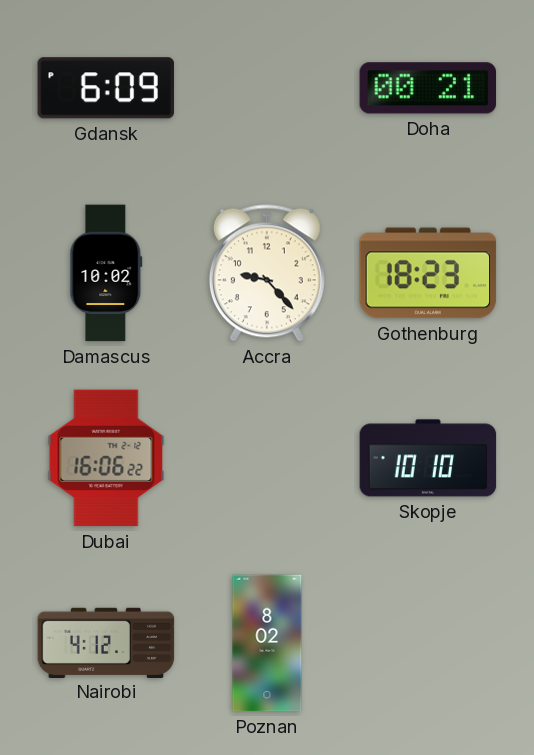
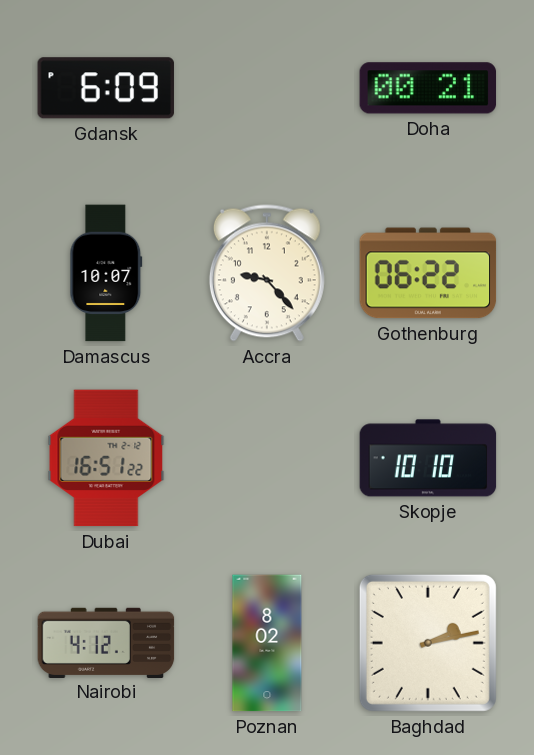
Damascus: 10:02 -> 10:07
Gothenburg: 18:23 -> 06:22
Dubai: 16:06 -> 16:51
Baghdad: none -> 2:13
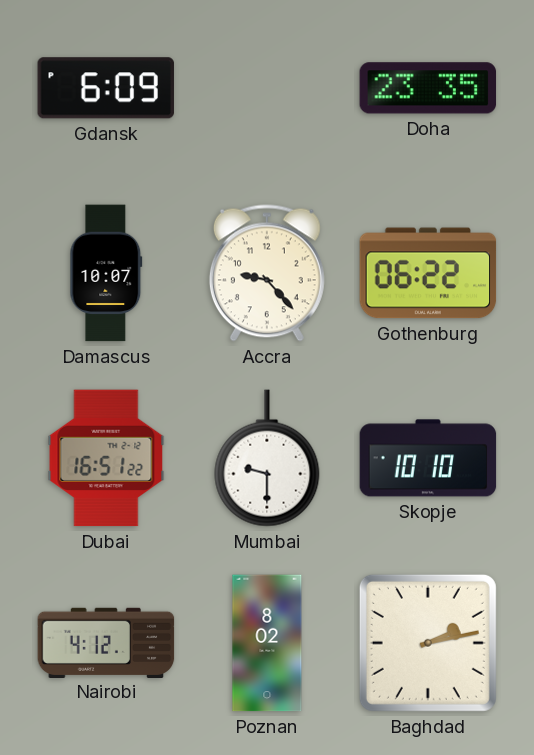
Doha: 00:21 -> 23:35
Mumbai: none -> 9:30
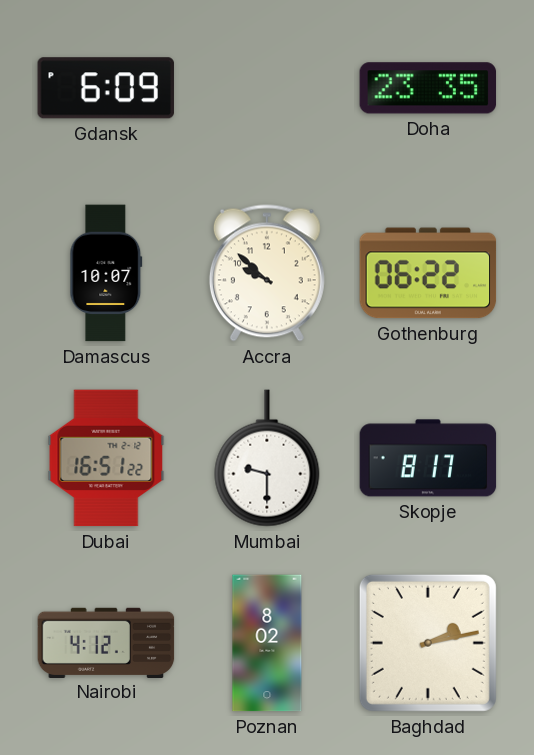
Accra: 9:23 -> 9:52
Skopje: 10:10 -> 8:17
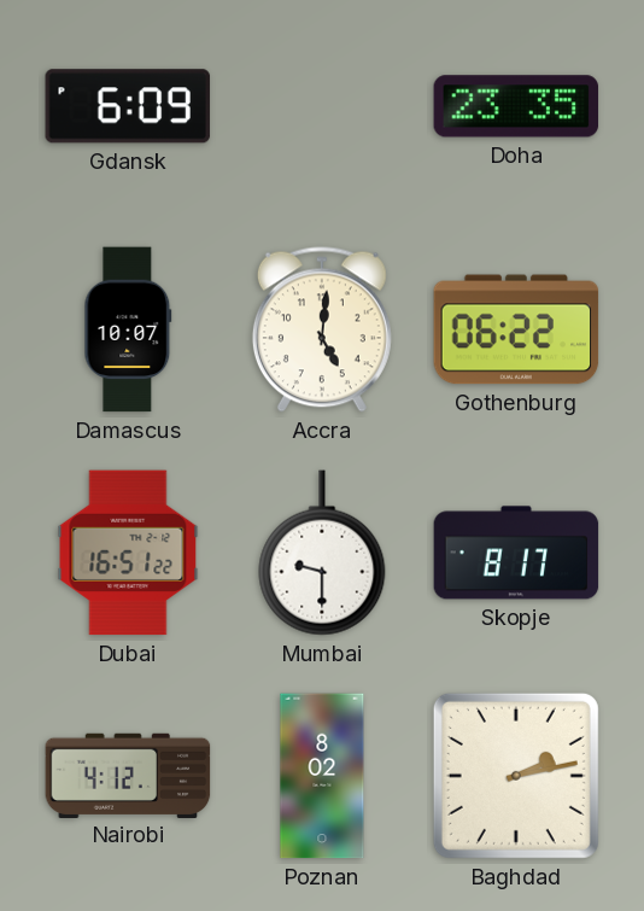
Accra: 9:52 -> 5:01
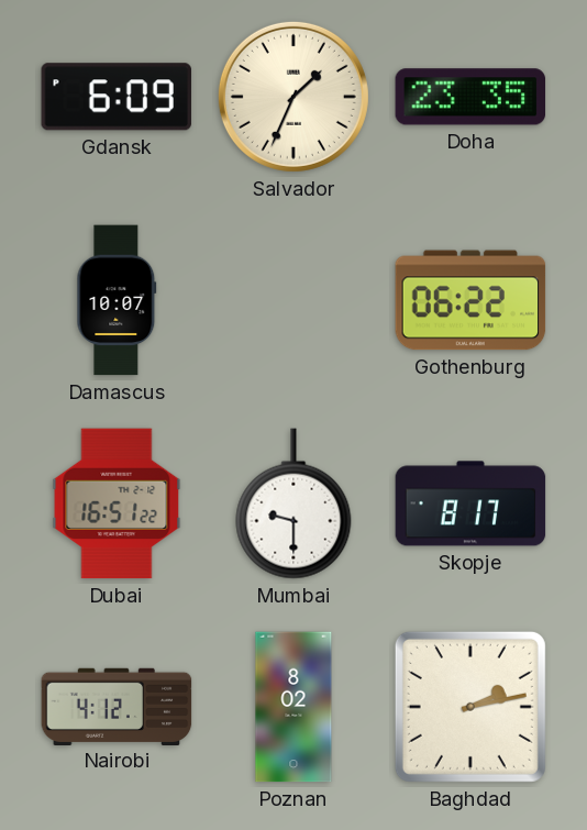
Salvador: none -> 1:34
Accra: 5:01 -> none
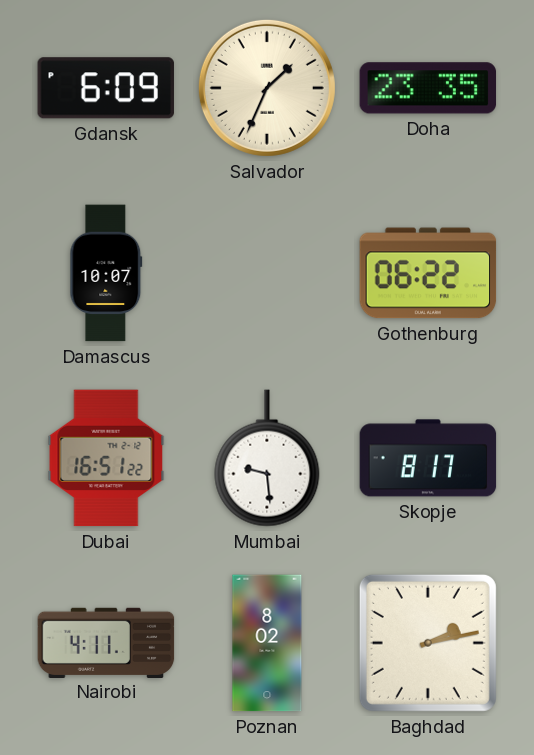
Mumbai: 9:30 -> 9:29
Nairobi: 4:12 -> 4:11
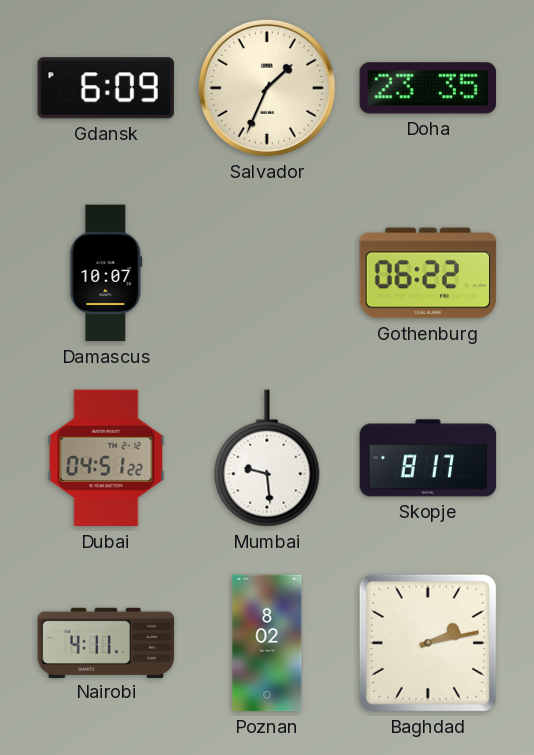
Dubai: 16:51 -> 04:51
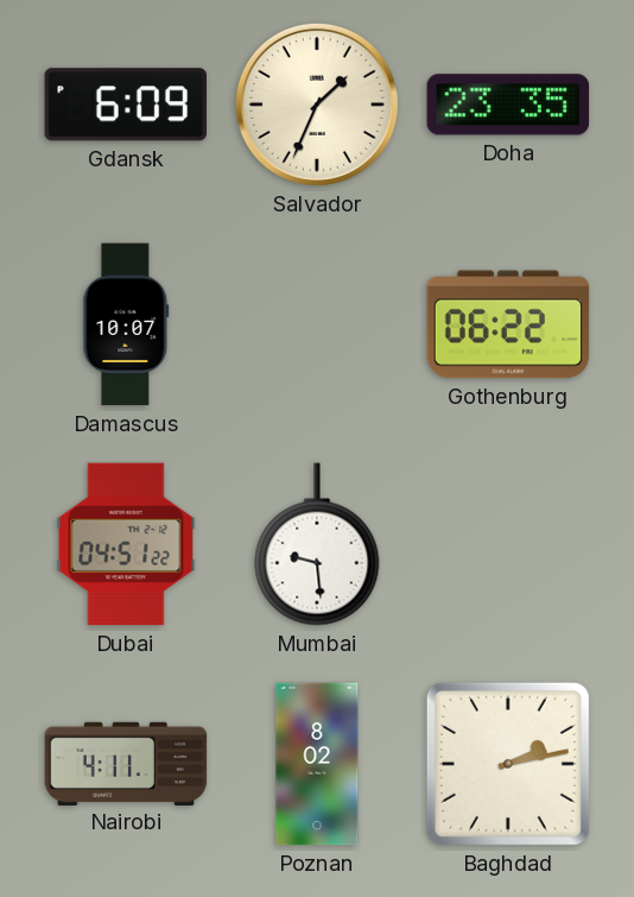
Skopje: 8:17 -> none
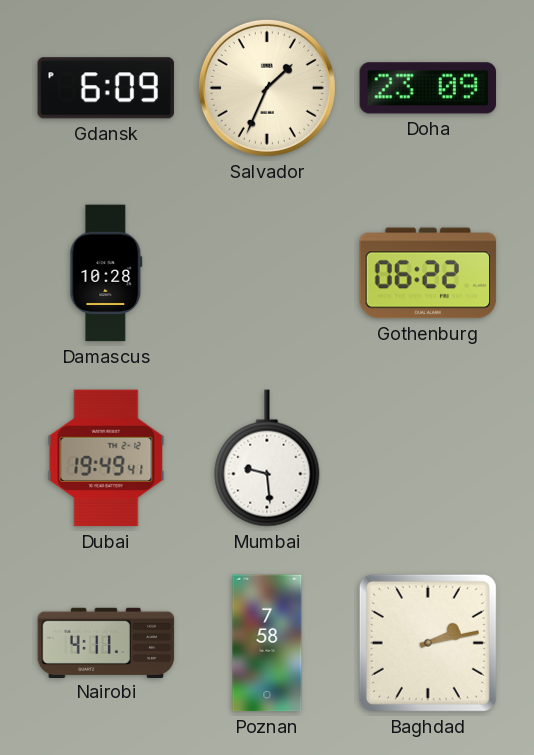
Doha: 23:35 -> 23:09
Damascus: 10:07 -> 10:28
Dubai: 04:51 -> 19:49
Poznan: 8:02 -> 7:58
